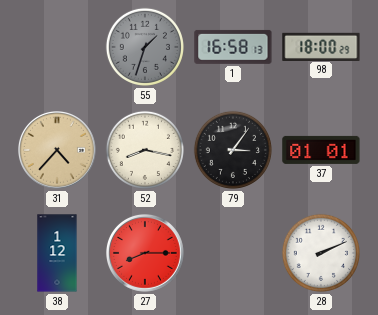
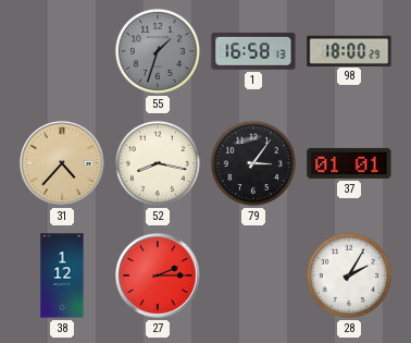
27: 8:15 -> 2:15
28: 2:11 -> 2:05
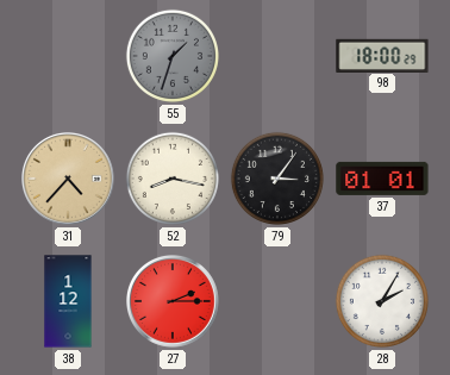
1: 16:58 -> none
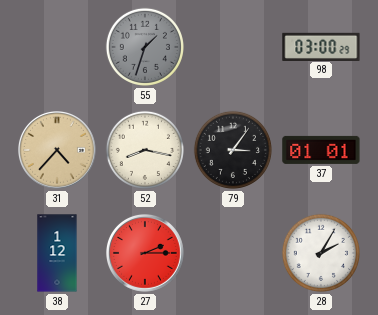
98: 18:00 -> 03:00
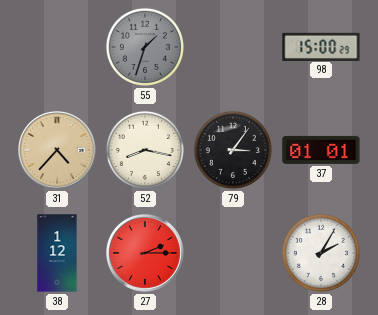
98: 03:00 -> 15:00
